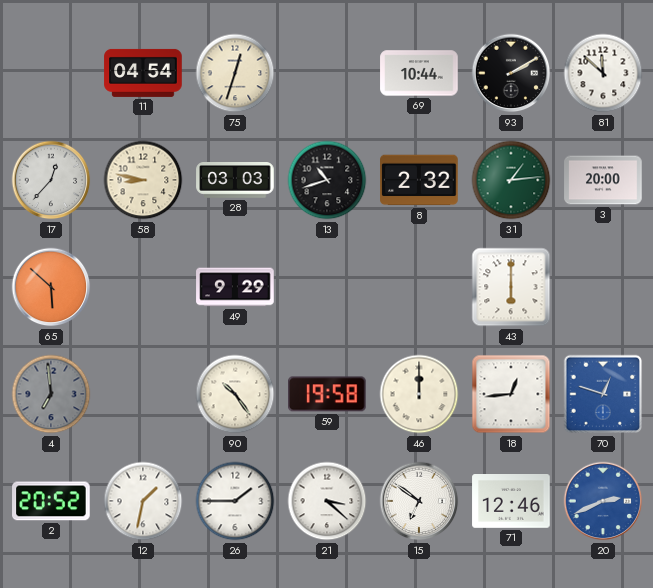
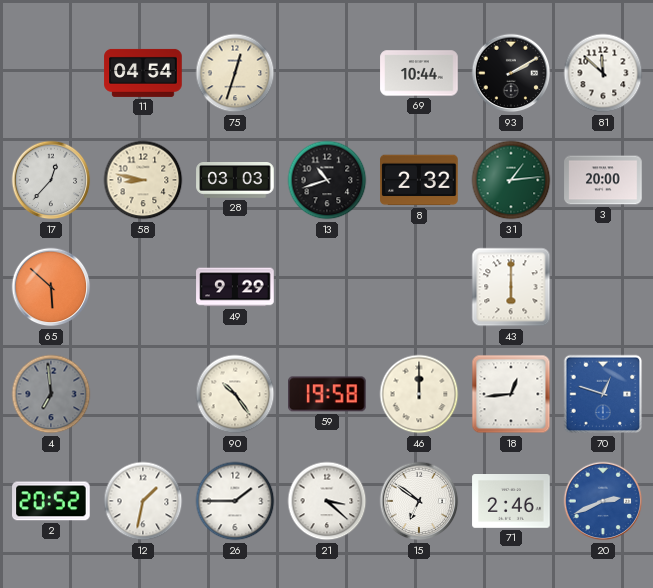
71: 12:46 -> 2:46
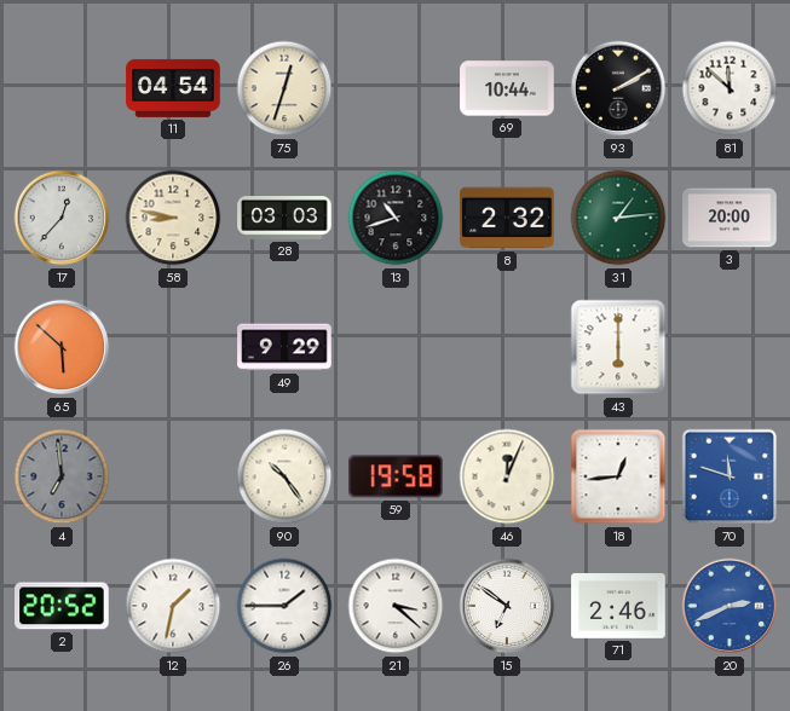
46: 12:00 -> 12:04
70: 12:48 -> 11:48
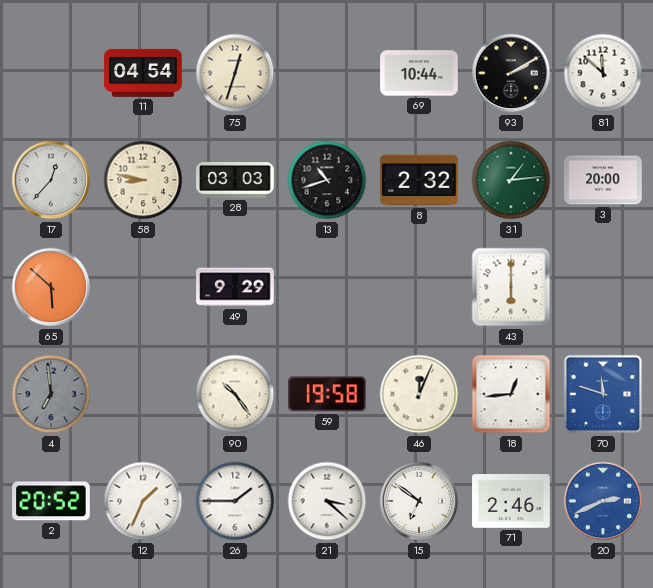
12: 1:32 -> 1:34
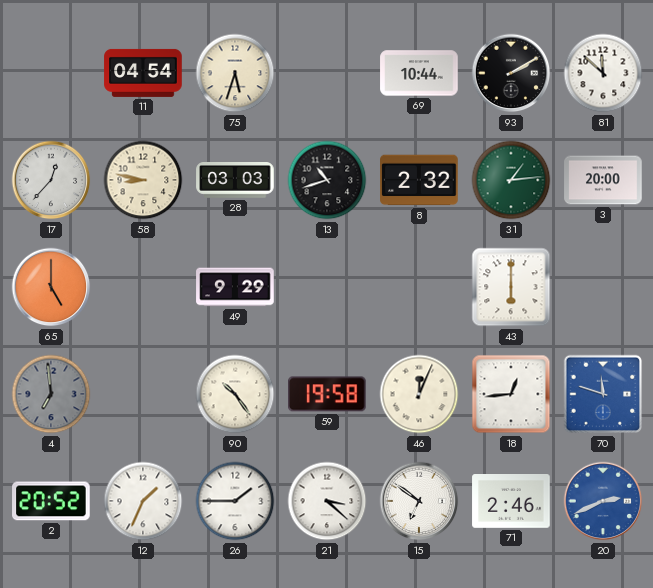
75: 12:33 -> 5:33
65: 5:52 -> 5:00
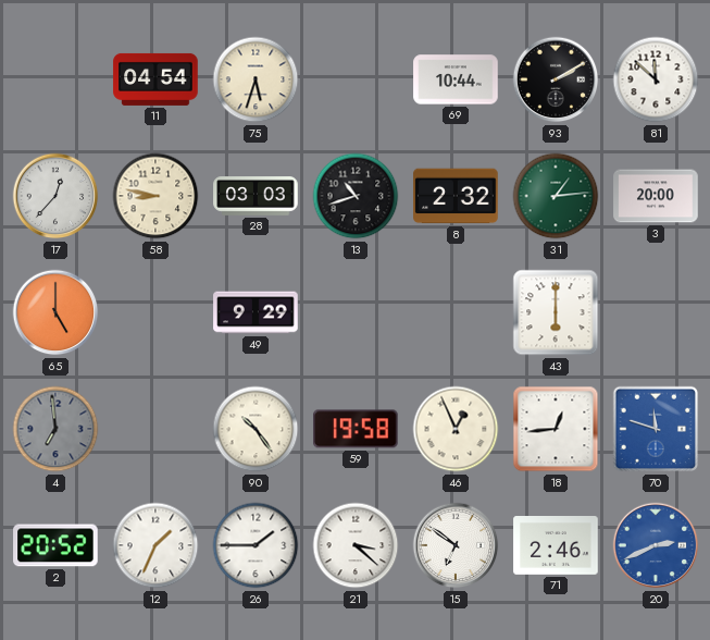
46: 12:04 -> 12:56
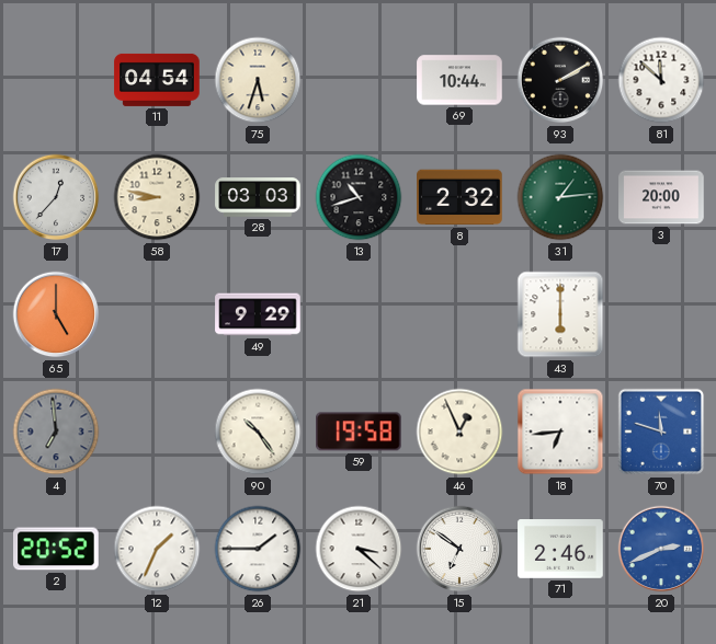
18: 12:44 -> 6:44
